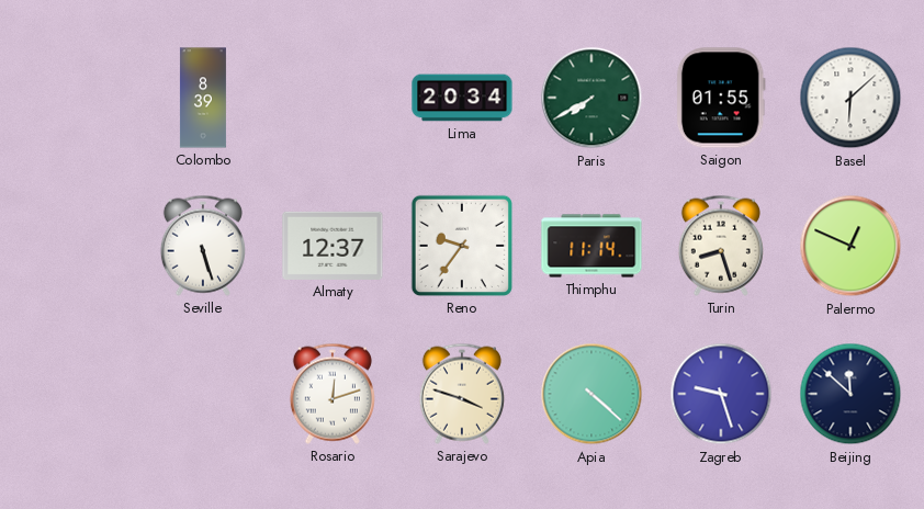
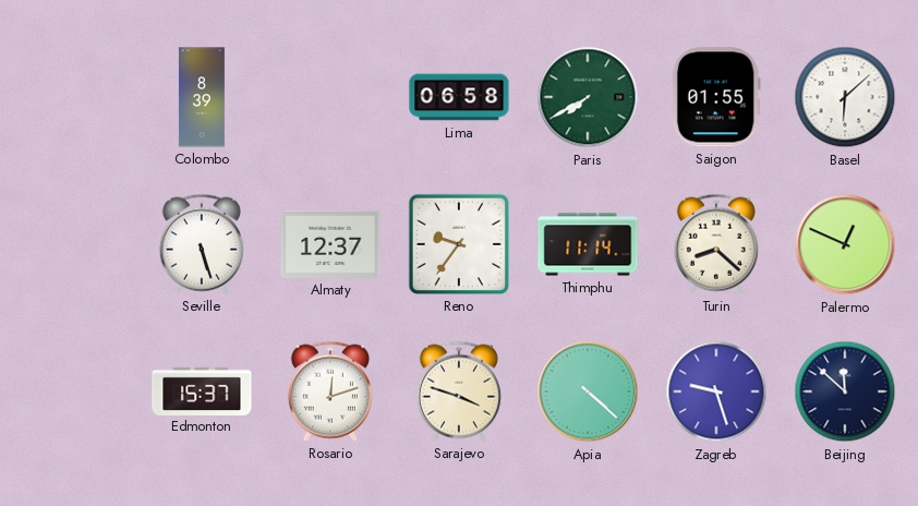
Lima: 20:34 -> 06:58
Turin: 8:27 -> 8:22
Edmonton: none -> 15:37
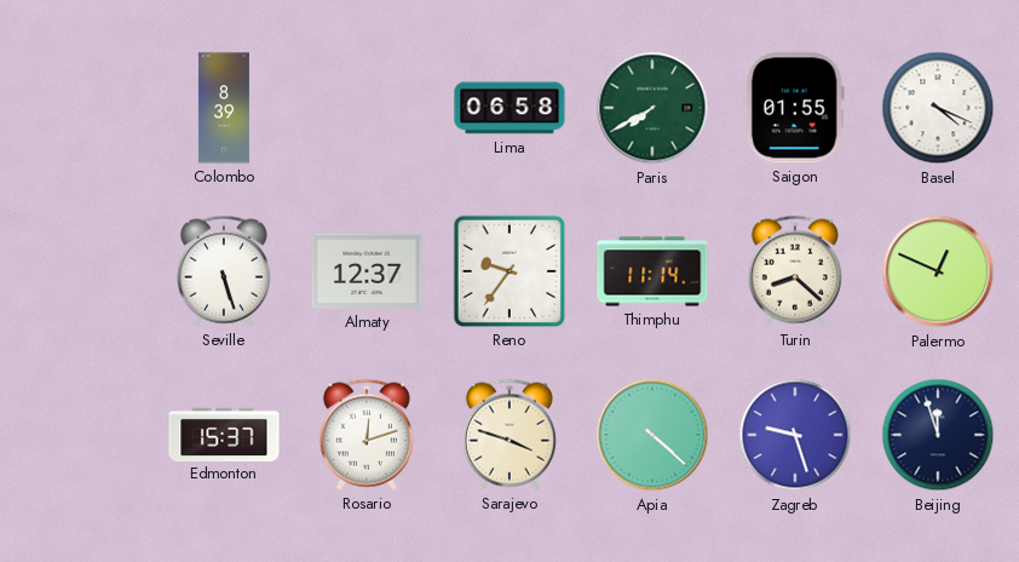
Basel: 6:08 -> 4:19
Beijing: 11:52 -> 11:57
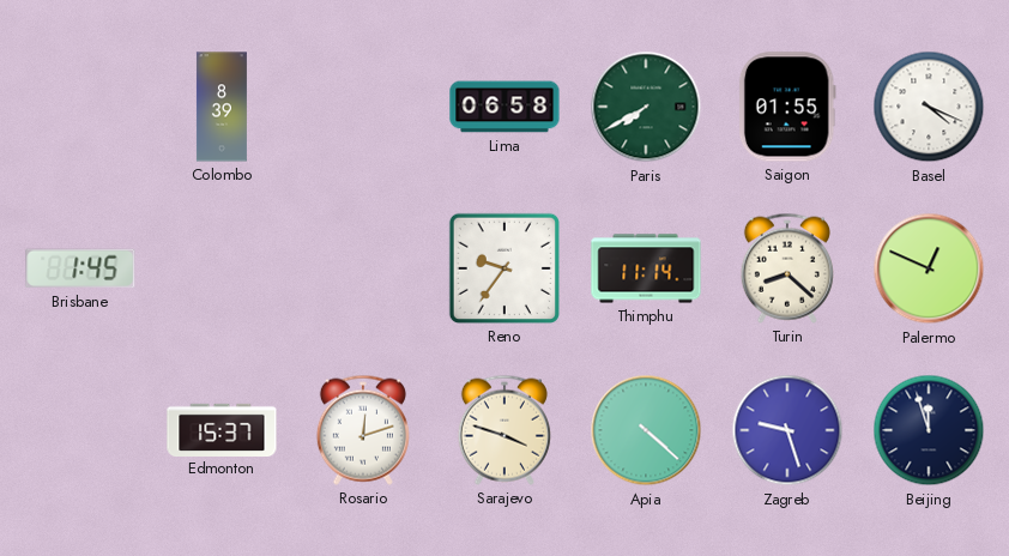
Brisbane: none -> 1:45
Seville: 5:27 -> none
Almaty: 12:37 -> none
